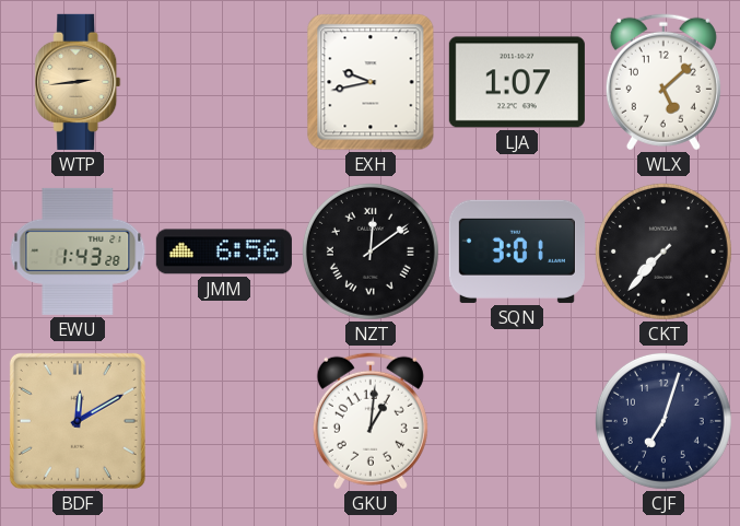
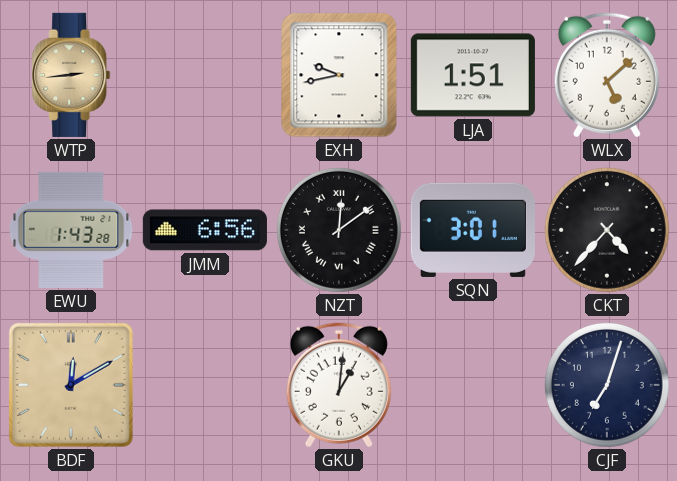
LJA: 1:07 -> 1:51
CKT: 7:37 -> 4:37
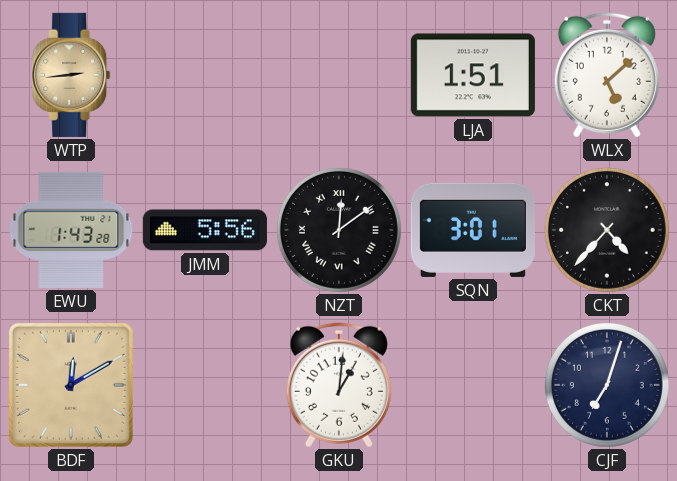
EXH: 9:43 -> none
JMM: 6:56 -> 5:56
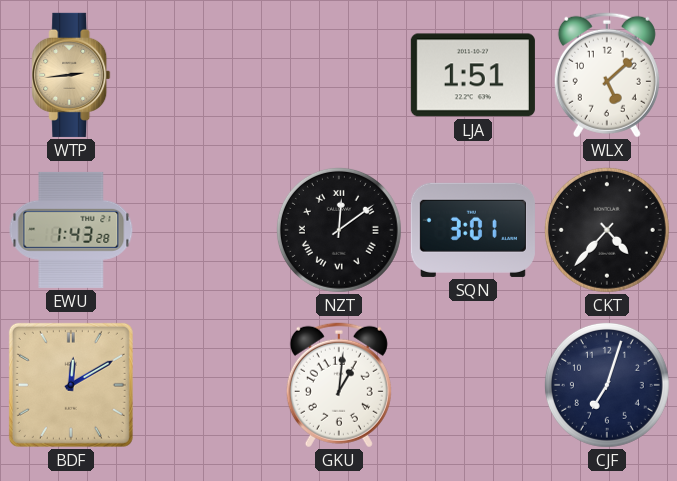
JMM: 5:56 -> none
